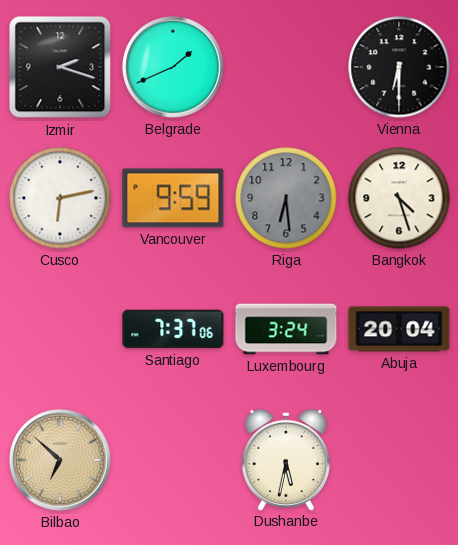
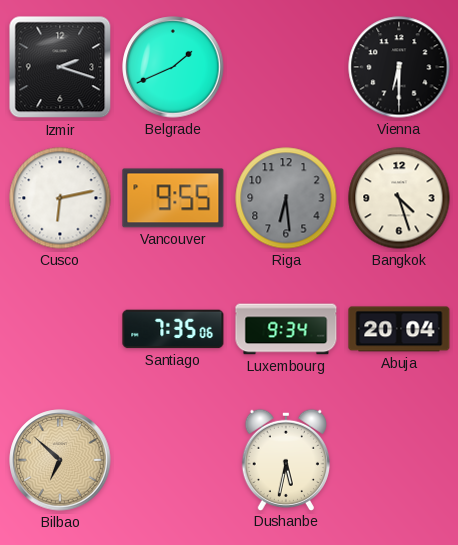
Vancouver: 9:59 -> 9:55
Santiago: 7:37 -> 7:35
Luxembourg: 3:24 -> 9:34
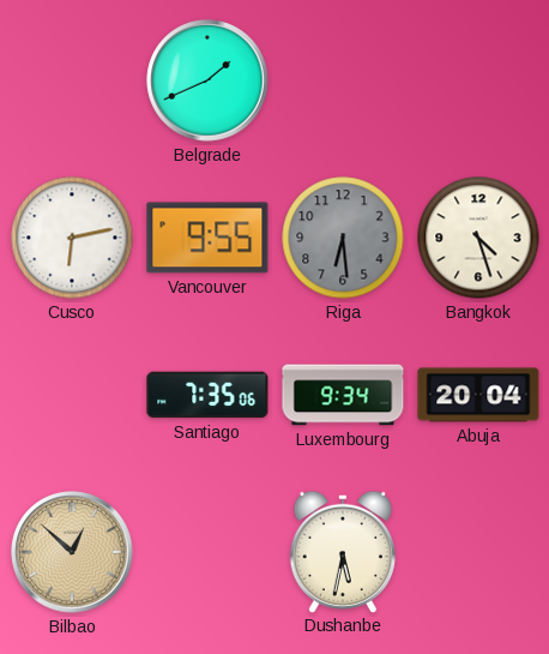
Izmir: 2:18 -> none
Vienna: 6:30 -> none
Bilbao: 6:52 -> 12:52
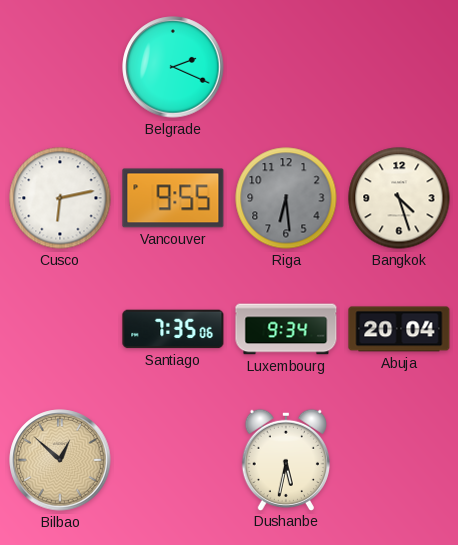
Belgrade: 1:41 -> 2:19
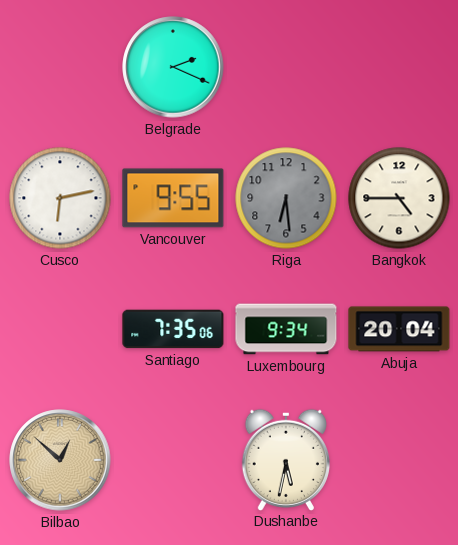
Bangkok: 4:27 -> 4:45
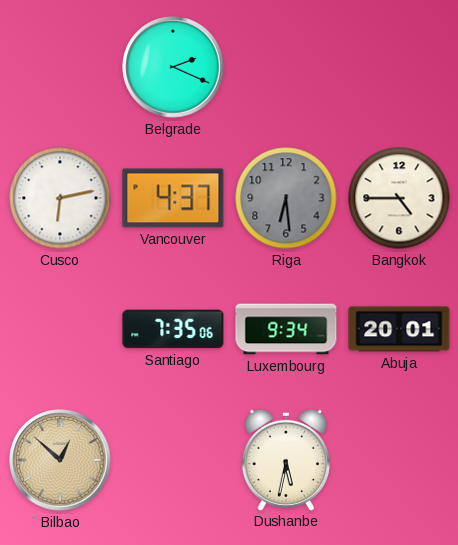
Vancouver: 9:55 -> 4:37
Abuja: 20:04 -> 20:01
